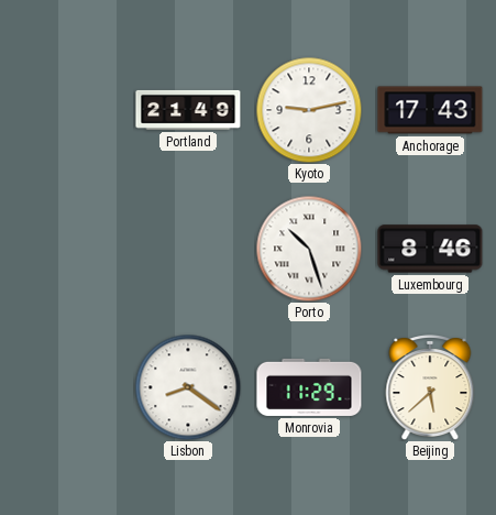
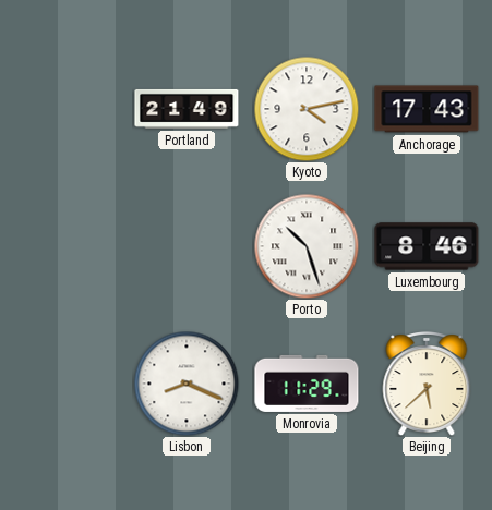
Kyoto: 9:13 -> 4:13
Lisbon: 8:21 -> 8:19
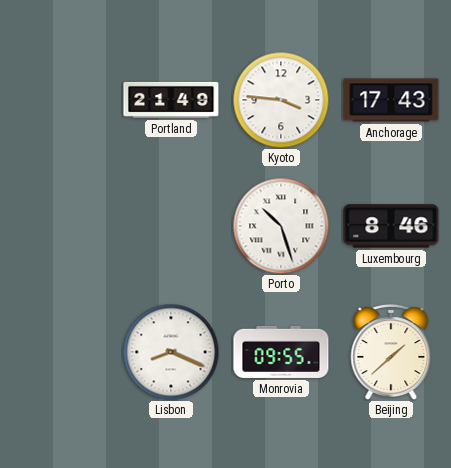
Kyoto: 4:13 -> 3:46
Monrovia: 11:29 -> 09:55
Beijing: 5:38 -> 1:38
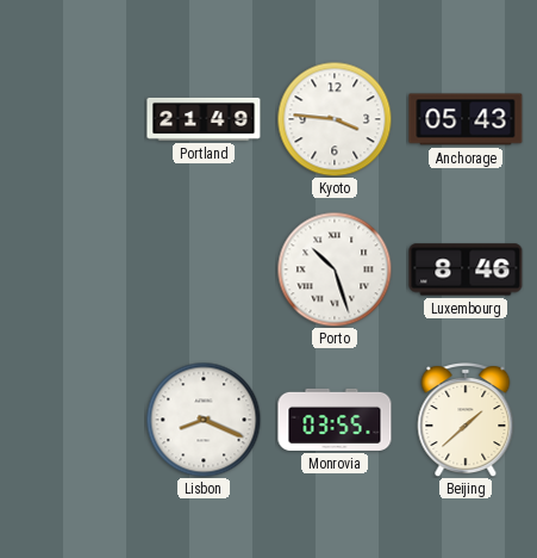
Anchorage: 17:43 -> 05:43
Monrovia: 09:55 -> 03:55
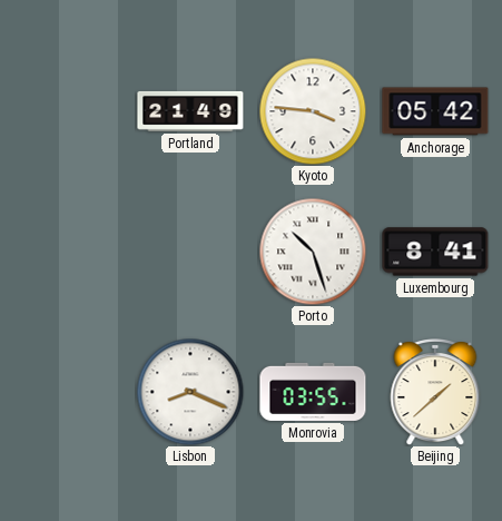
Anchorage: 05:43 -> 05:42
Luxembourg: 8:46 -> 8:41
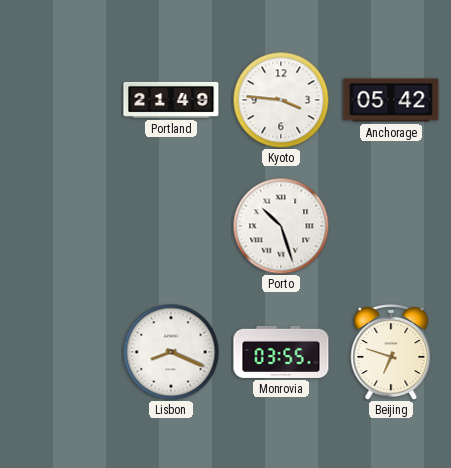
Luxembourg: 8:41 -> none
Beijing: 1:38 -> 6:48
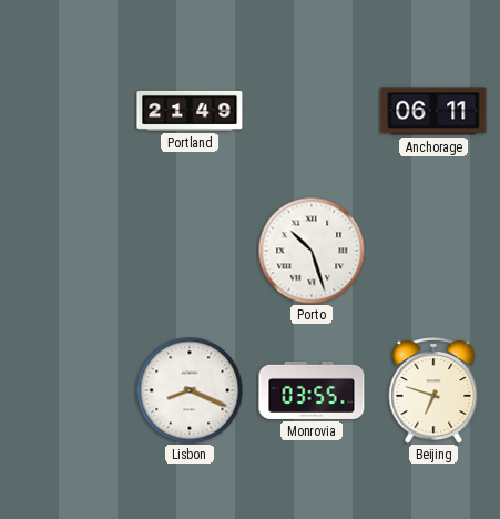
Kyoto: 3:46 -> none
Anchorage: 05:42 -> 06:11
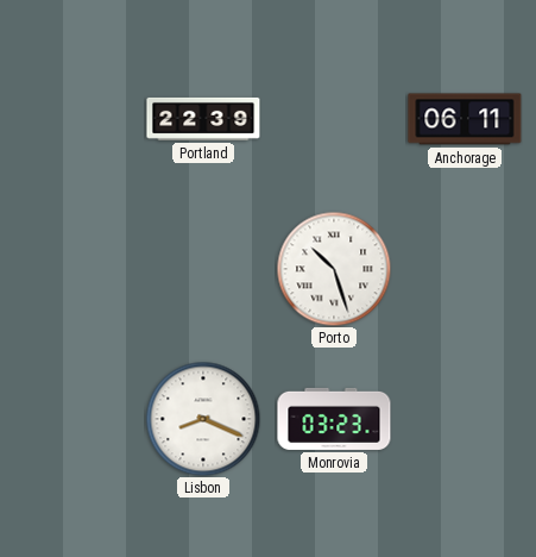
Portland: 21:49 -> 22:39
Monrovia: 03:55 -> 03:23
Beijing: 6:48 -> none
